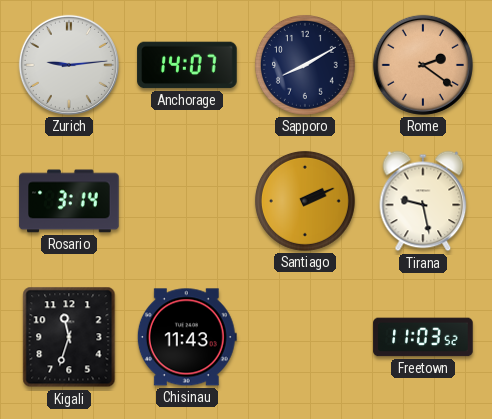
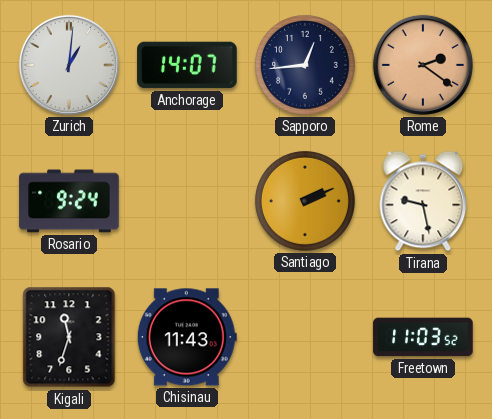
Zurich: 9:14 -> 1:01
Sapporo: 8:10 -> 12:44
Rosario: 3:14 -> 9:24
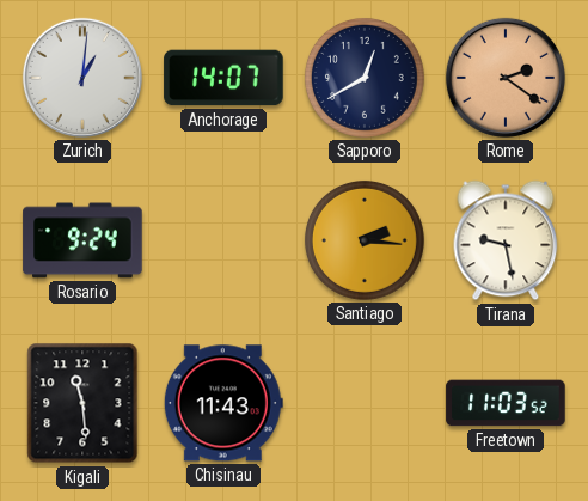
Sapporo: 12:44 -> 12:40
Santiago: 2:11 -> 2:16
Kigali: 11:33 -> 11:29
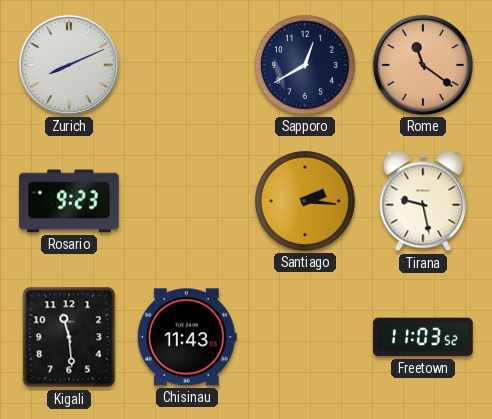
Zurich: 1:01 -> 8:11
Anchorage: 14:07 -> none
Rome: 2:21 -> 11:21
Rosario: 9:24 -> 9:23
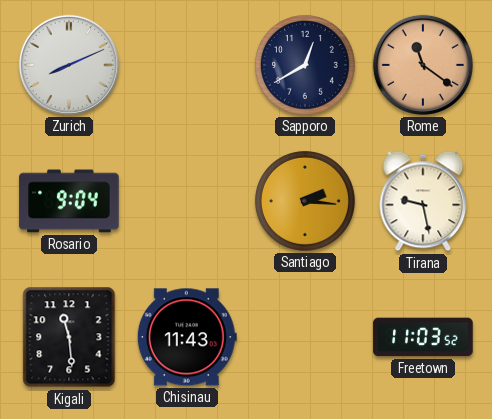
Rosario: 9:23 -> 9:04
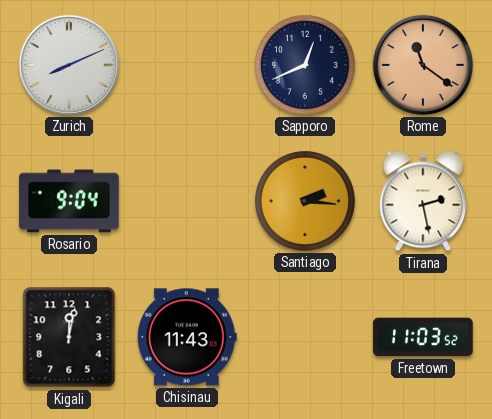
Sapporo: 12:40 -> 12:41
Tirana: 9:28 -> 2:28
Kigali: 11:29 -> 12:02
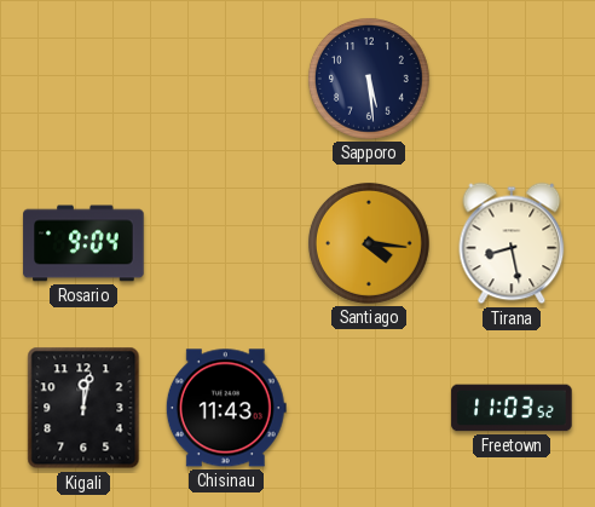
Zurich: 8:11 -> none
Sapporo: 12:41 -> 5:29
Rome: 11:21 -> none
Santiago: 2:16 -> 4:16
Tirana: 2:28 -> 8:28
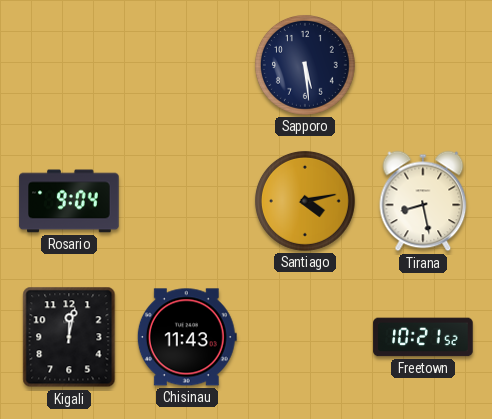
Santiago: 4:16 -> 4:13
Freetown: 11:03 -> 10:21
